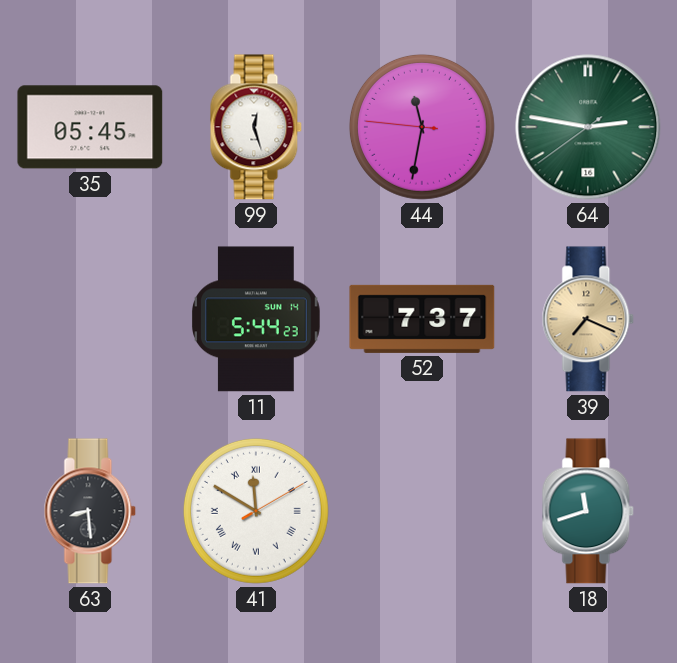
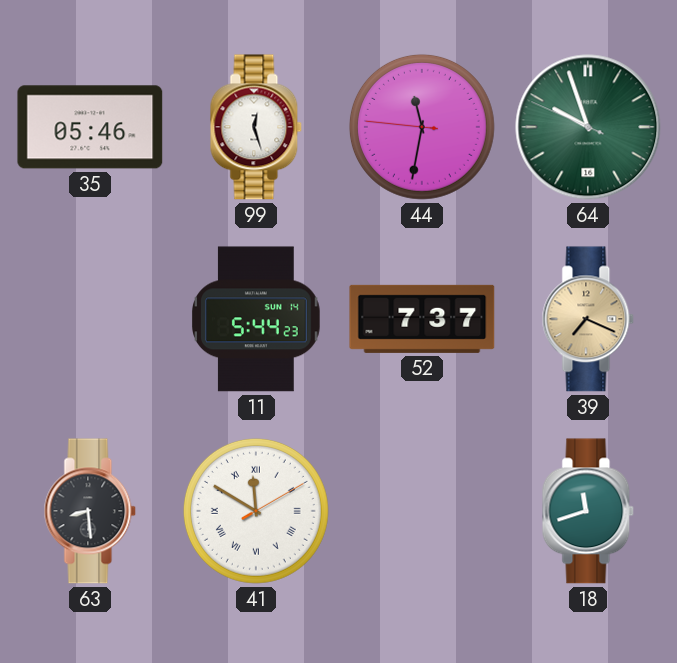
35: 05:45 -> 05:46
64: 2:46 -> 9:56
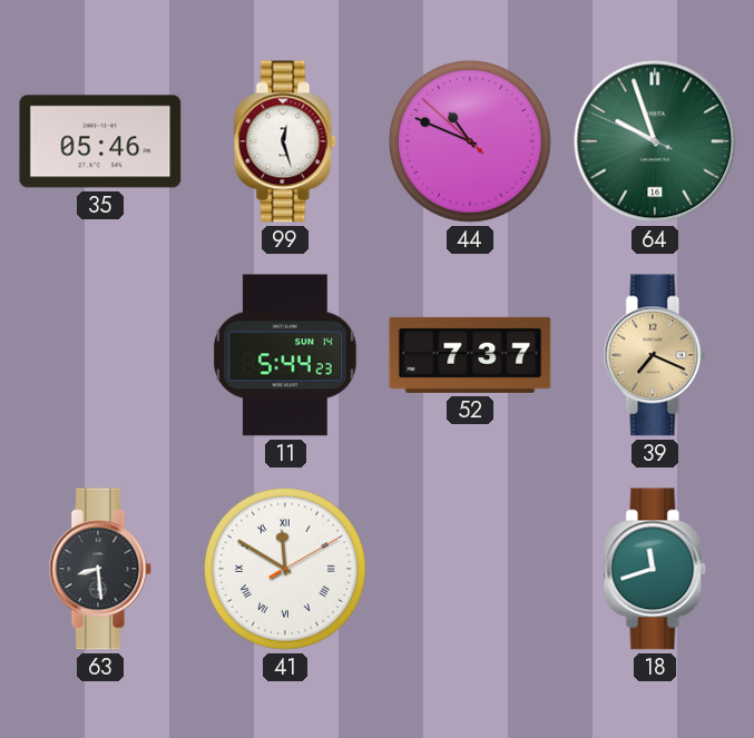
44: 11:31 -> 10:48
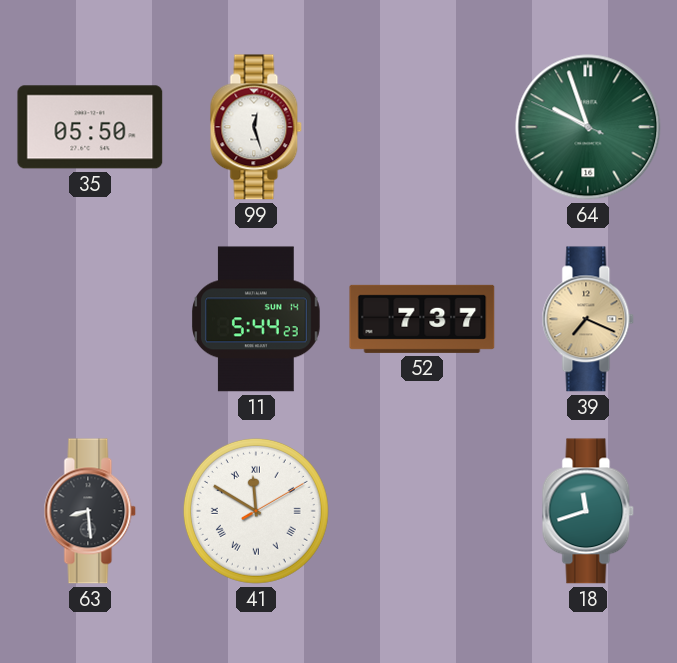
35: 05:46 -> 05:50
44: 10:48 -> none
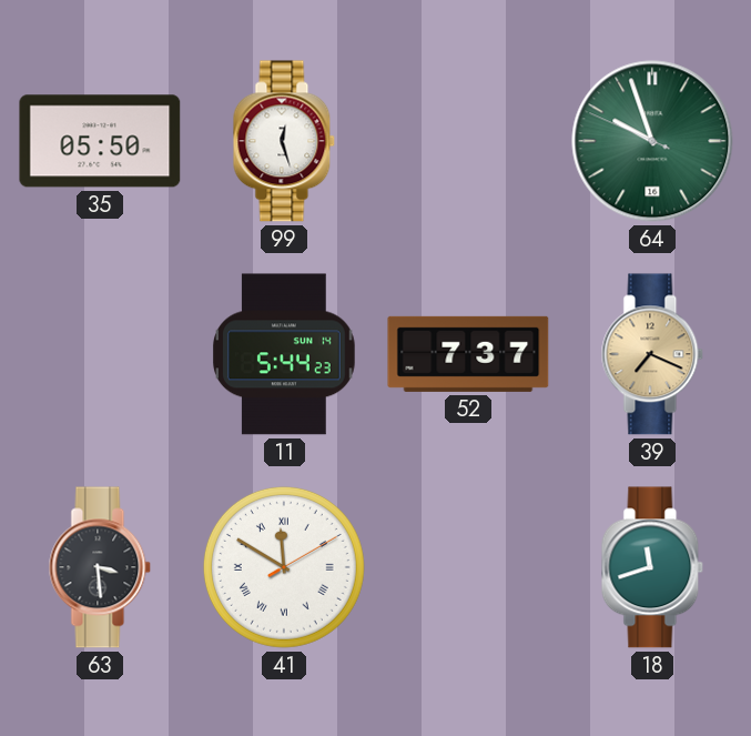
63: 8:29 -> 3:29
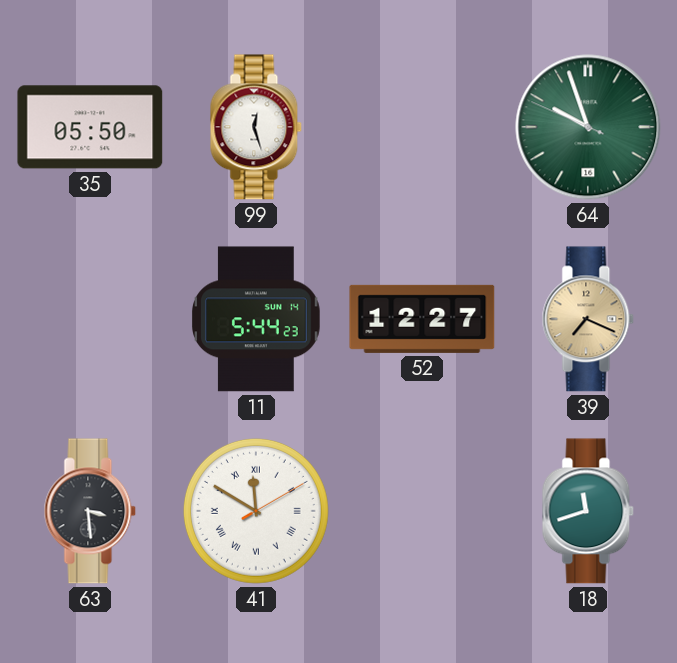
52: 7:37 -> 12:27
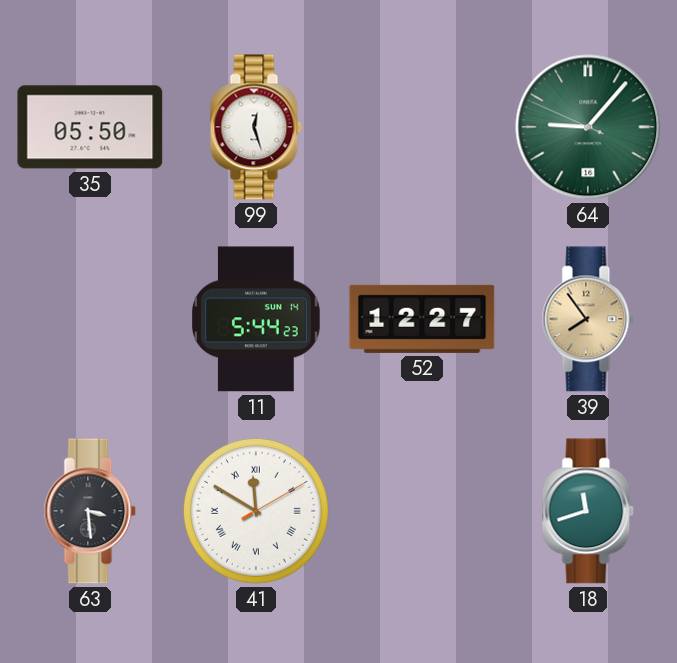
64: 9:56 -> 9:06
39: 7:19 -> 7:54
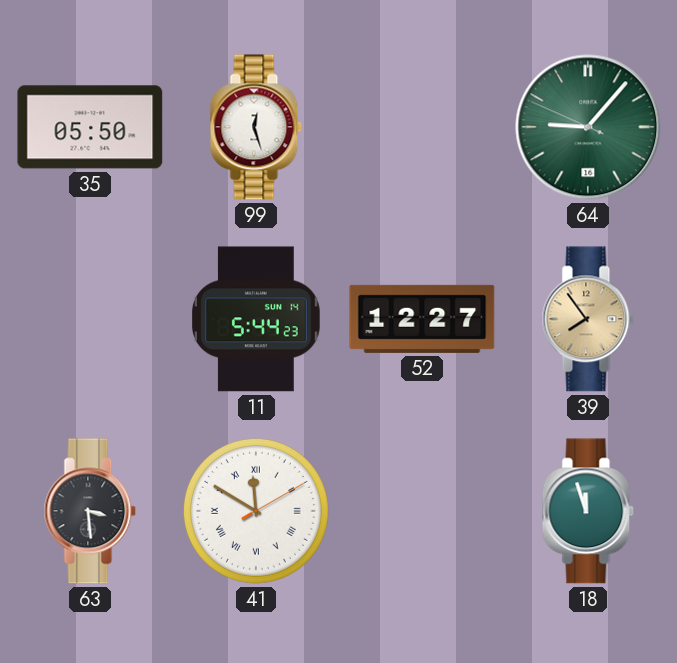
18: 11:42 -> 11:57
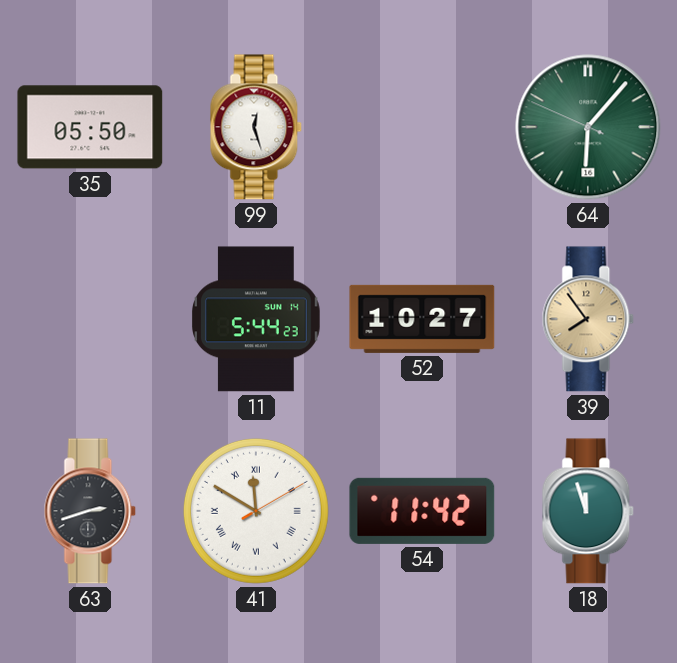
64: 9:06 -> 6:06
52: 12:27 -> 10:27
63: 3:29 -> 2:42
54: none -> 11:42
